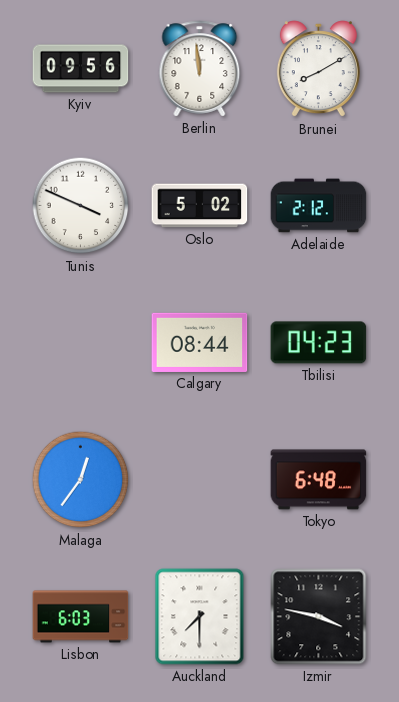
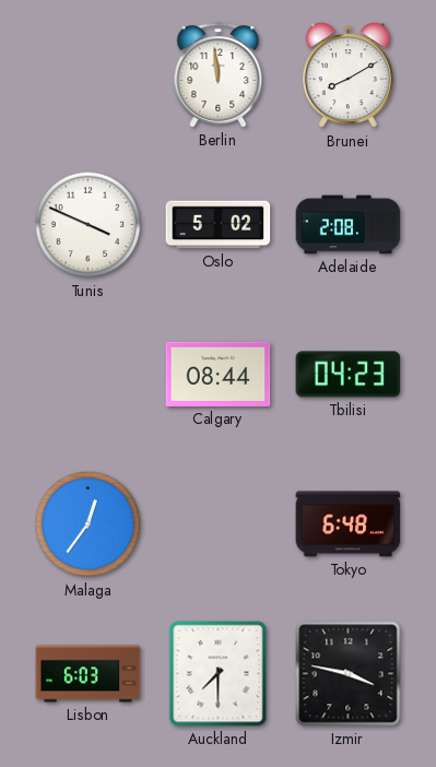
Kyiv: 09:56 -> none
Adelaide: 2:12 -> 2:08
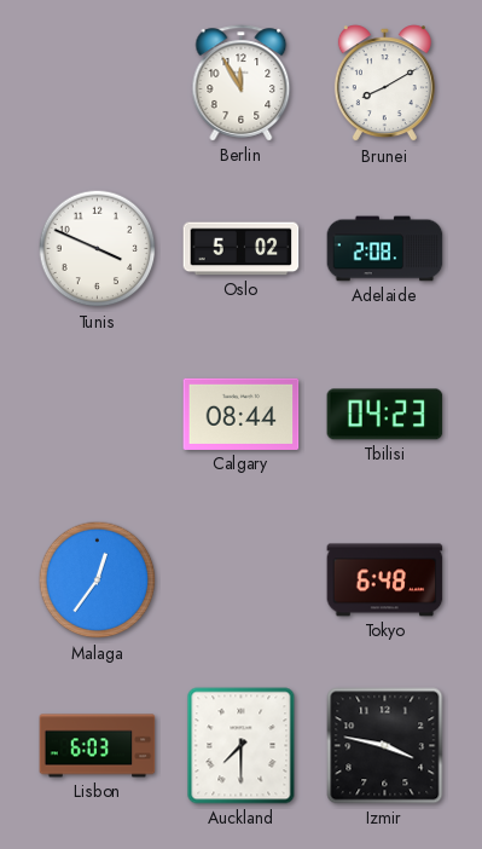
Berlin: 11:59 -> 11:55
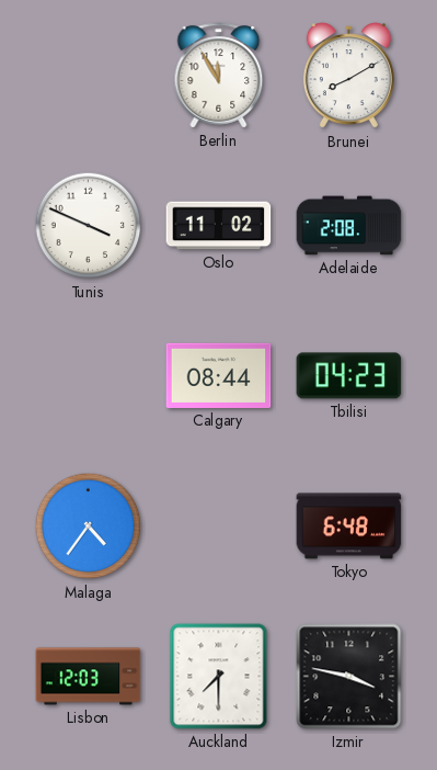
Oslo: 5:02 -> 11:02
Malaga: 12:36 -> 4:36
Lisbon: 6:03 -> 12:03
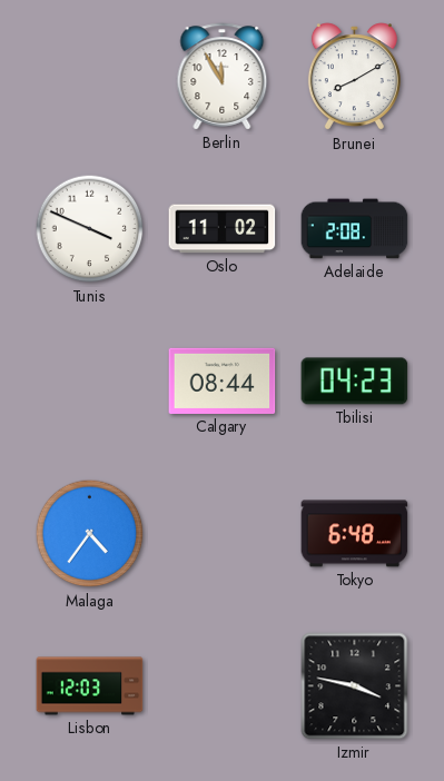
Auckland: 7:30 -> none
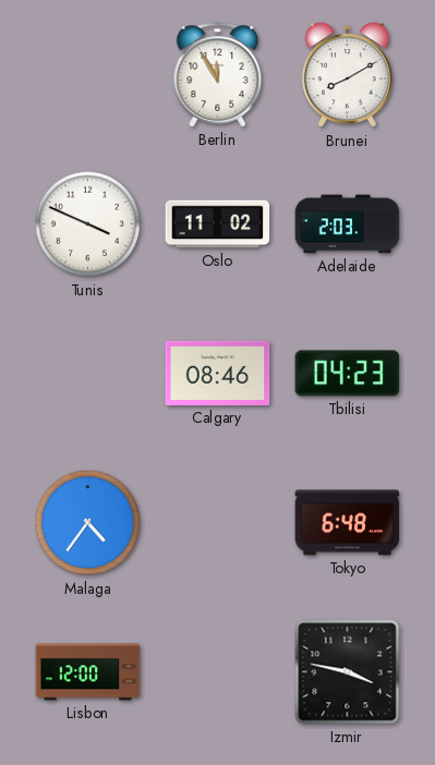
Adelaide: 2:08 -> 2:03
Calgary: 08:44 -> 08:46
Lisbon: 12:03 -> 12:00
